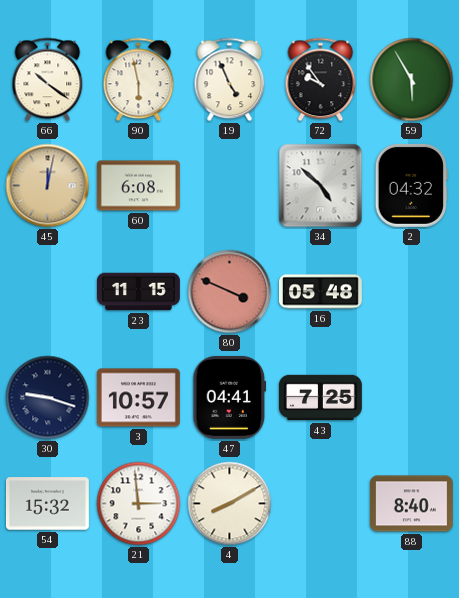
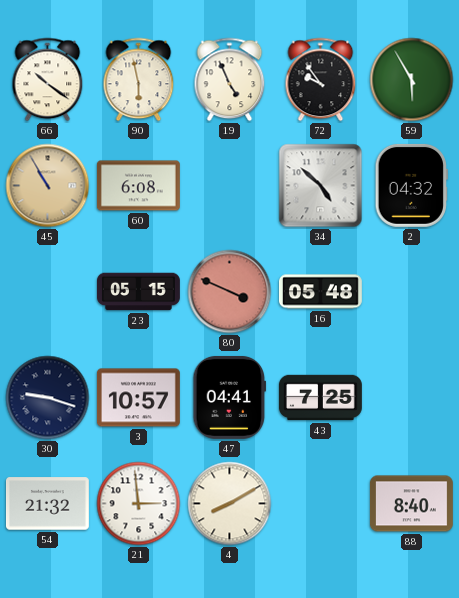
45: 12:02 -> 10:55
23: 11:15 -> 05:15
54: 15:32 -> 21:32
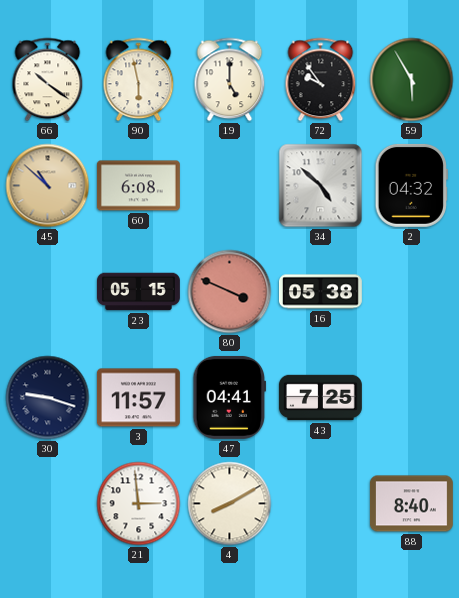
19: 4:56 -> 5:00
45: 10:55 -> 10:52
16: 05:48 -> 05:38
3: 10:57 -> 11:57
54: 21:32 -> none
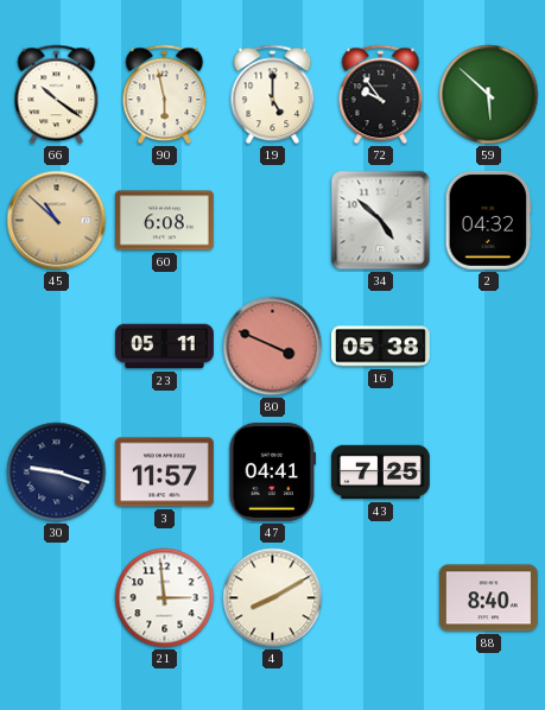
59: 5:55 -> 5:52
23: 05:15 -> 05:11
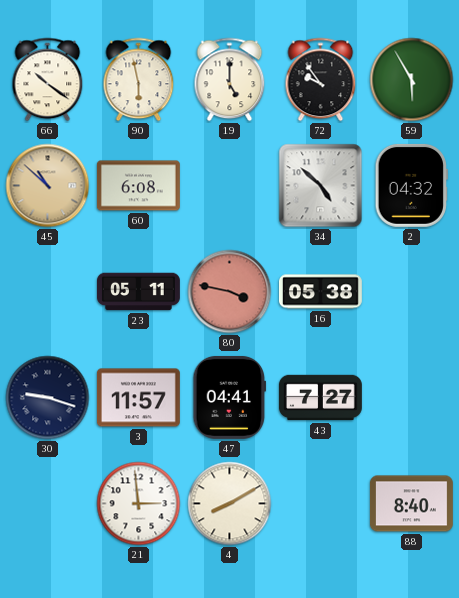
59: 5:52 -> 5:55
80: 3:49 -> 3:47
43: 7:25 -> 7:27
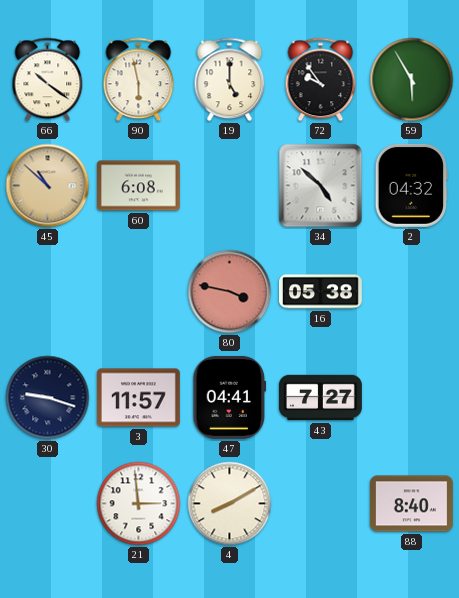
23: 05:11 -> none
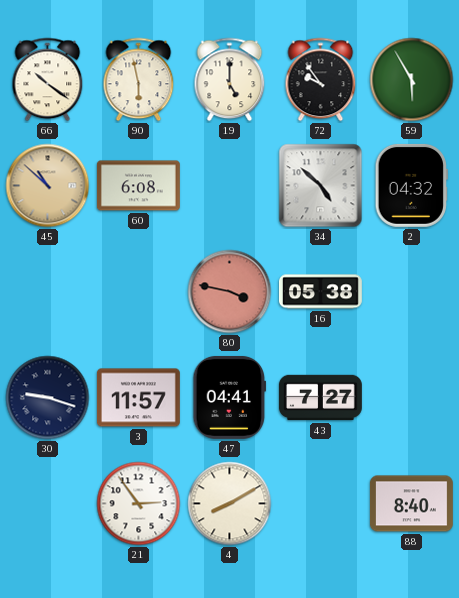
21: 2:59 -> 2:54
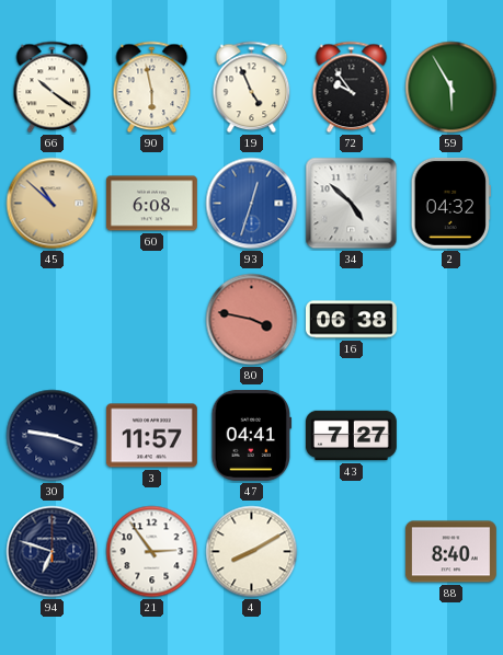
19: 5:00 -> 4:56
93: none -> 12:33
16: 05:38 -> 06:38
94: none -> 6:48
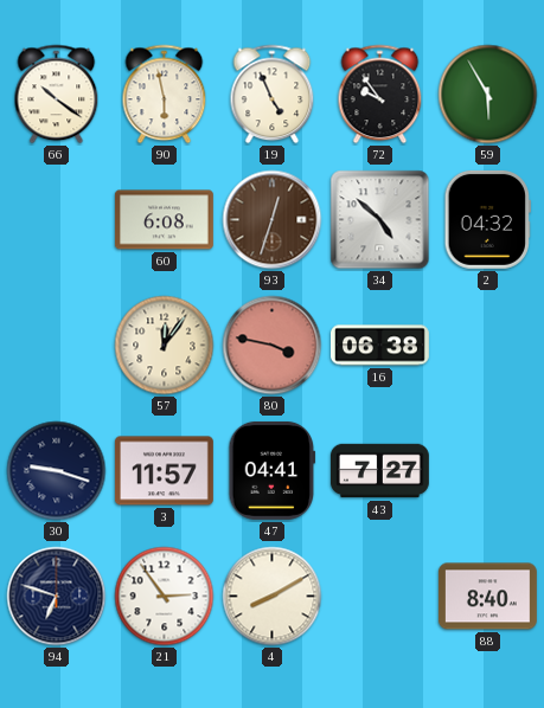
45: 10:52 -> none
93 dial: blue -> brown
57: none -> 12:06
